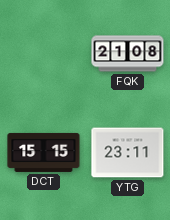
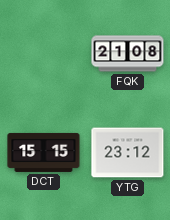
YTG: 23:11 -> 23:12
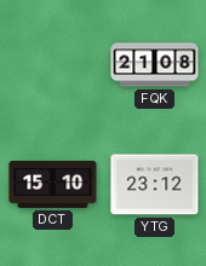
DCT: 15:15 -> 15:10
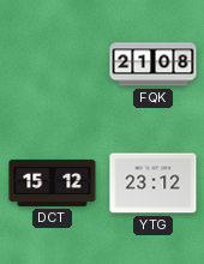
DCT: 15:10 -> 15:12
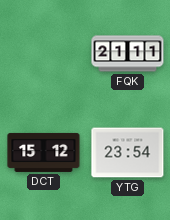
FQK: 21:08 -> 21:11
YTG: 23:12 -> 23:54
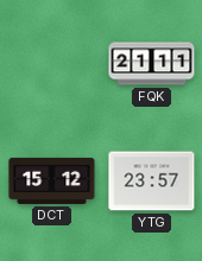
YTG: 23:54 -> 23:57
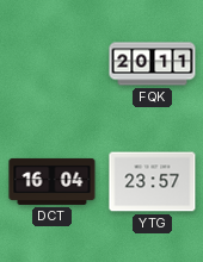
FQK: 21:11 -> 20:11
DCT: 15:12 -> 16:04
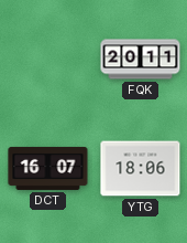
DCT: 16:04 -> 16:07
YTG: 23:57 -> 18:06
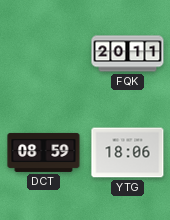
DCT: 16:07 -> 08:59
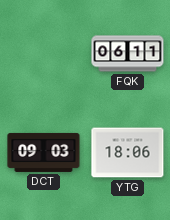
FQK: 20:11 -> 06:11
DCT: 08:59 -> 09:03
